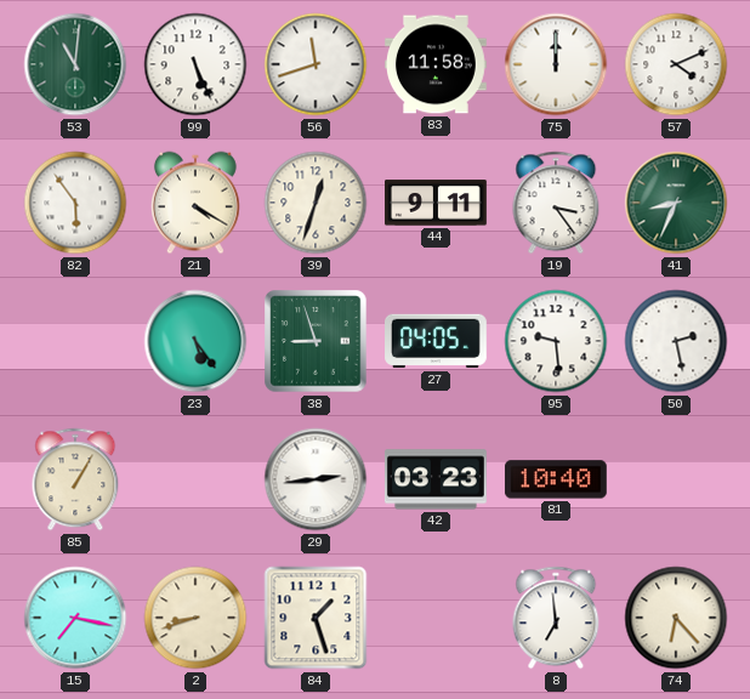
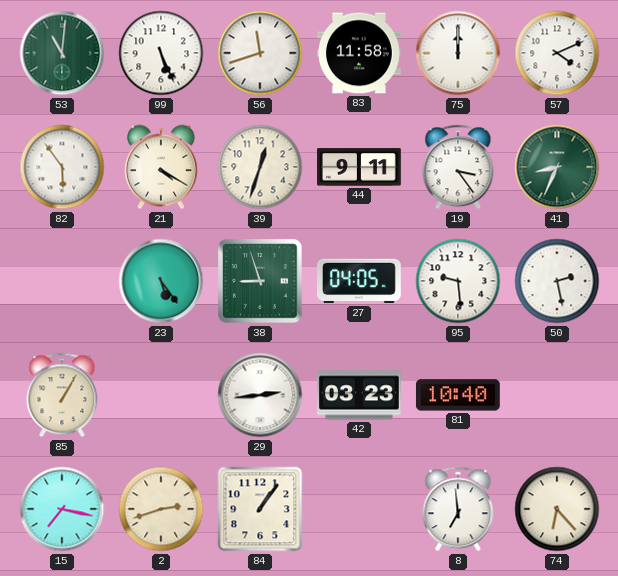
2: 8:42 -> 2:42
84: 1:27 -> 1:06
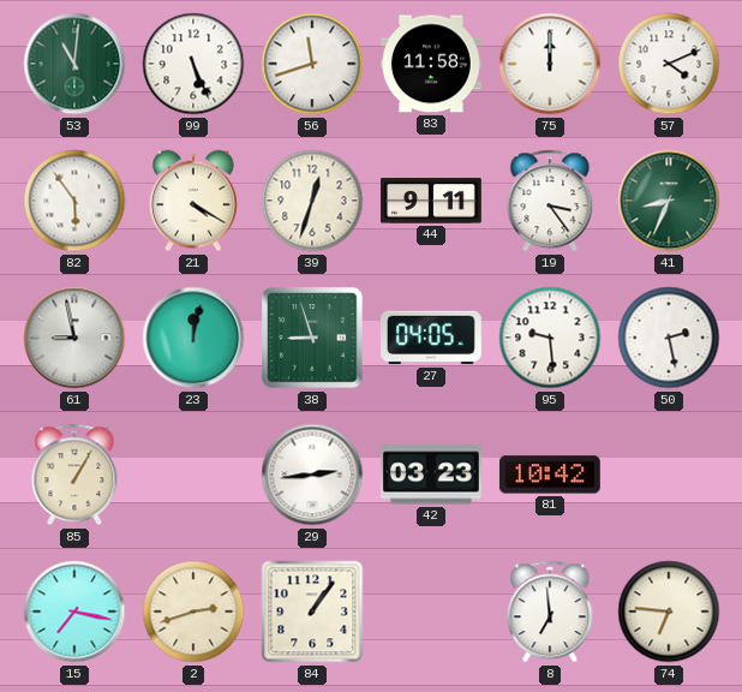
61: none -> 8:58
23: 5:24 -> 12:02
81: 10:40 -> 10:42
74: 6:23 -> 6:46
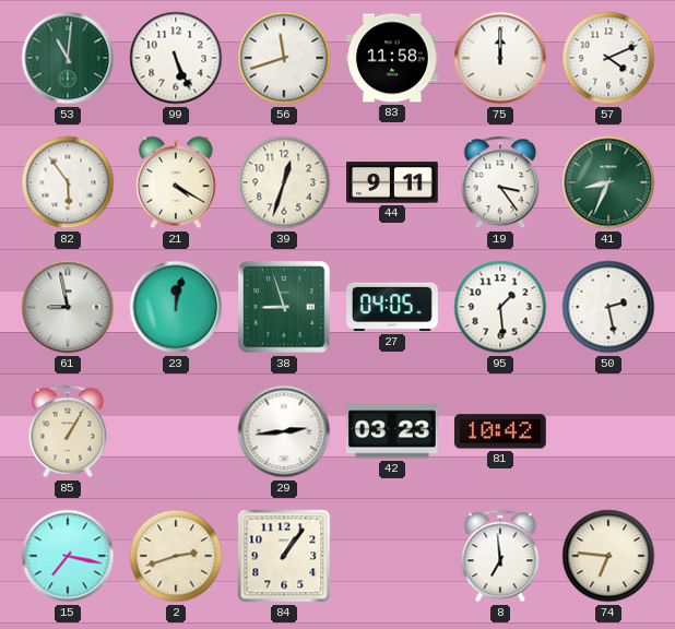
95: 9:29 -> 1:29
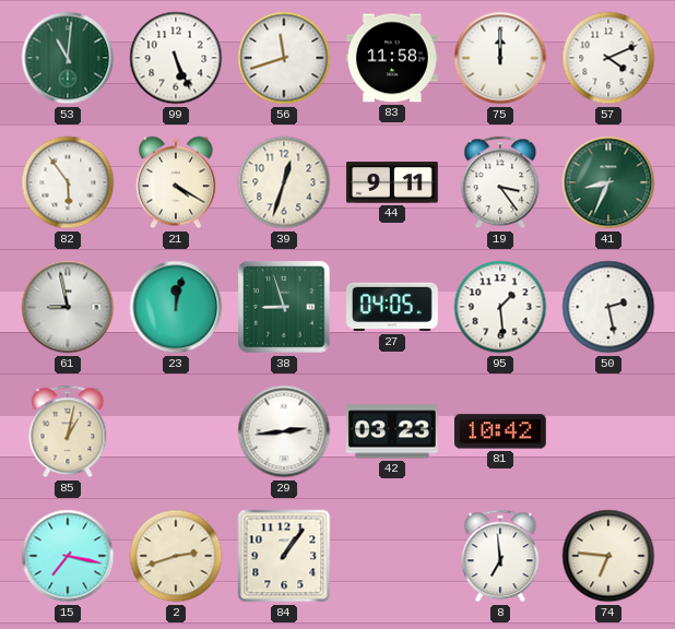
85: 1:05 -> 1:02
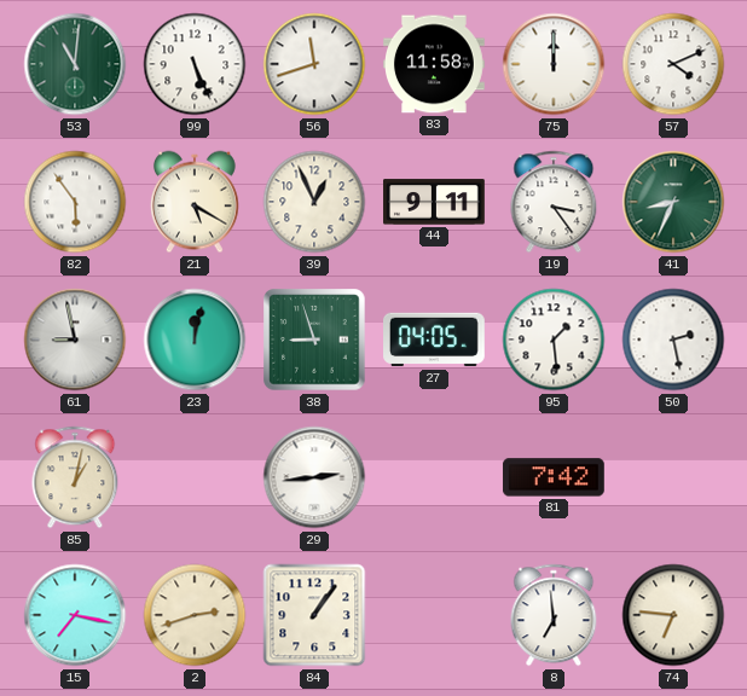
21: 4:20 -> 5:20
39: 12:33 -> 12:56
42: 03:23 -> none
81: 10:42 -> 7:42
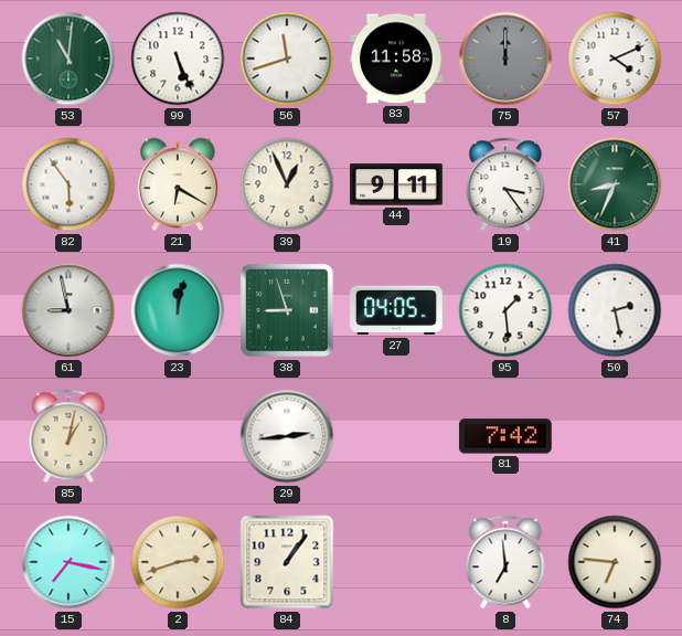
75 dial: white -> grey
21: 5:20 -> 6:20
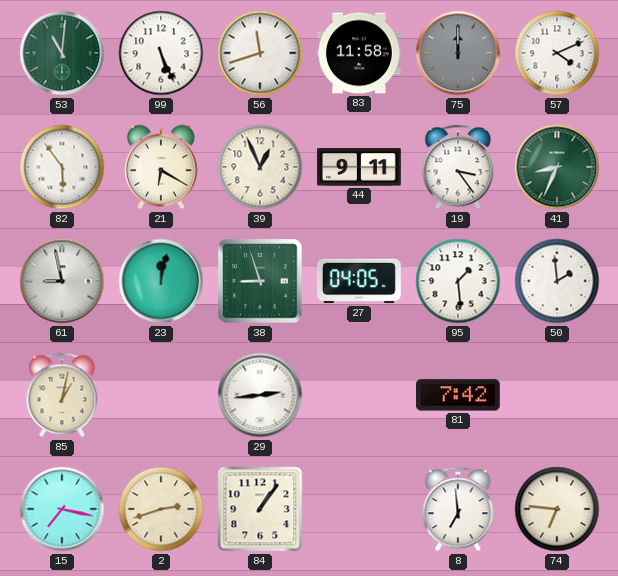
50: 2:28 -> 1:59
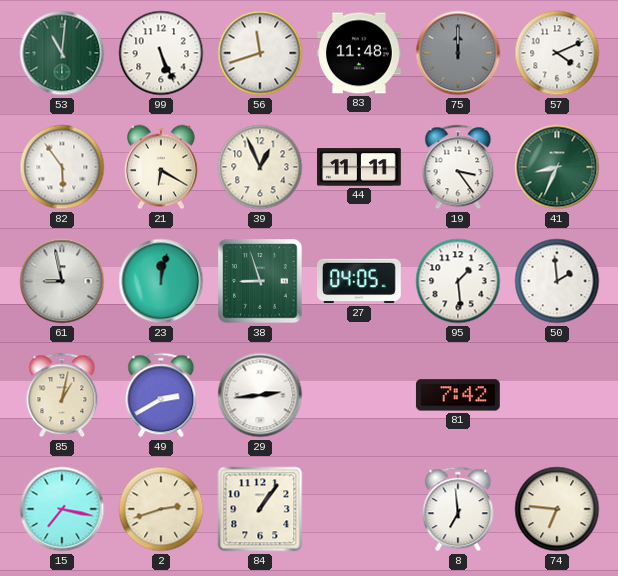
83: 11:58 -> 11:48
44: 9:11 -> 11:11
49: none -> 2:40
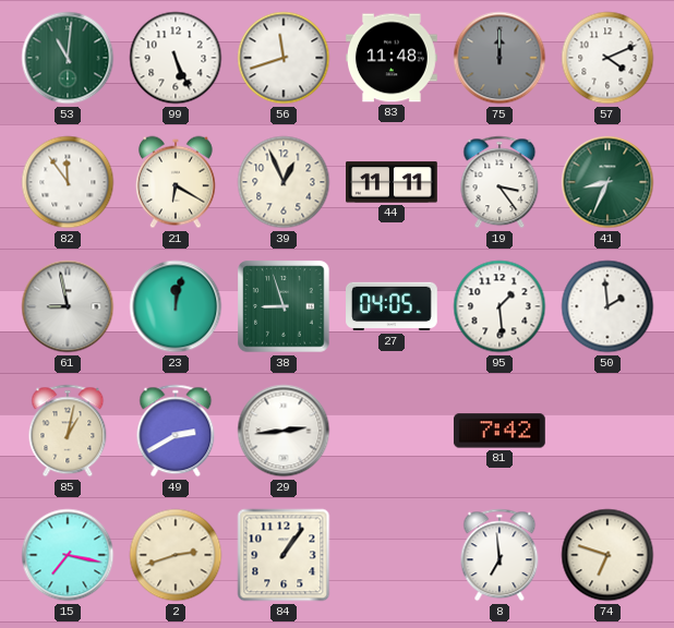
82: 5:54 -> 11:54
74: 6:46 -> 6:48
